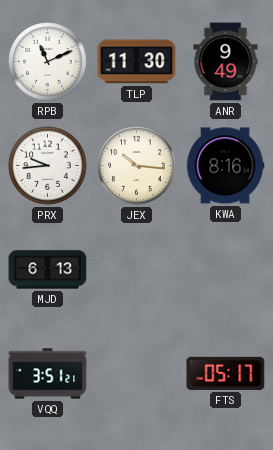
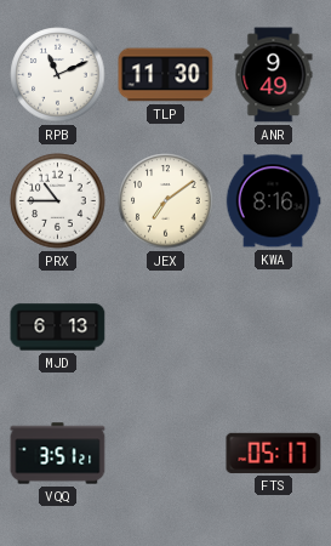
PRX: 9:44 -> 10:45
JEX: 10:16 -> 7:09
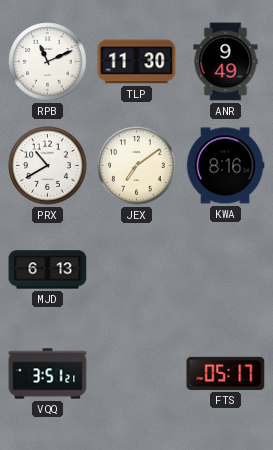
PRX: 10:45 -> 10:40
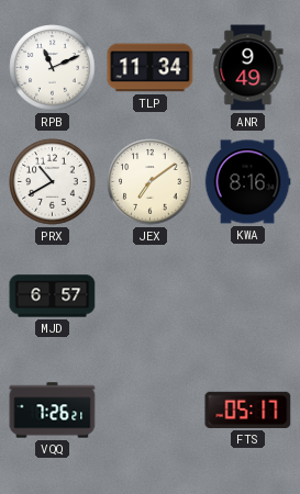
TLP: 11:30 -> 11:34
MJD: 6:13 -> 6:57
VQQ: 3:51 -> 7:26
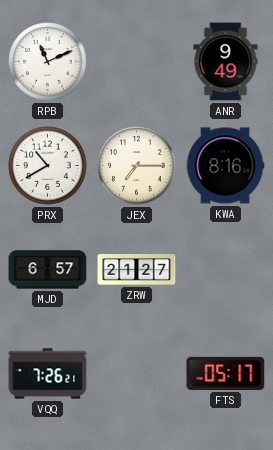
TLP: 11:34 -> none
JEX: 7:09 -> 7:15
ZRW: none -> 21:27
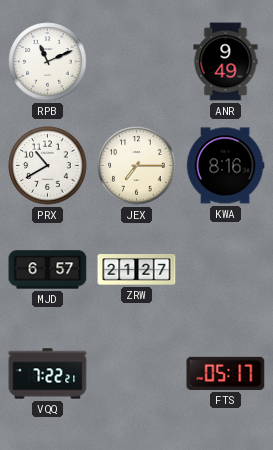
VQQ: 7:26 -> 7:22
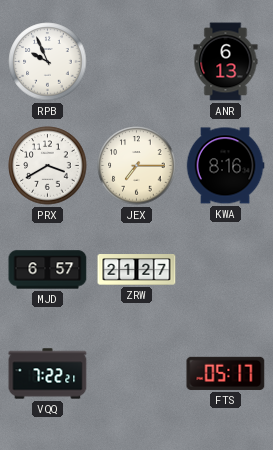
RPB: 11:11 -> 9:56
ANR: 9:49 -> 6:13
PRX: 10:40 -> 3:40
